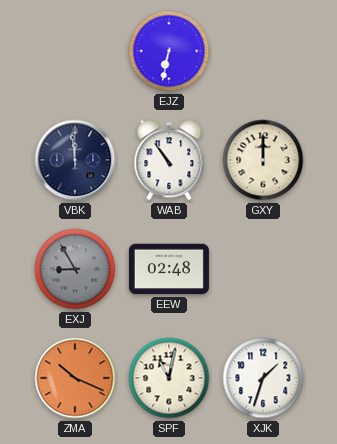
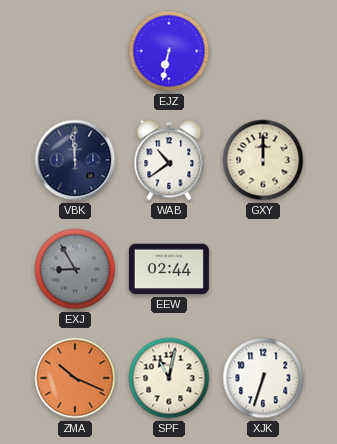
WAB: 10:54 -> 10:39
EEW: 02:48 -> 02:44
XJK: 1:33 -> 6:33
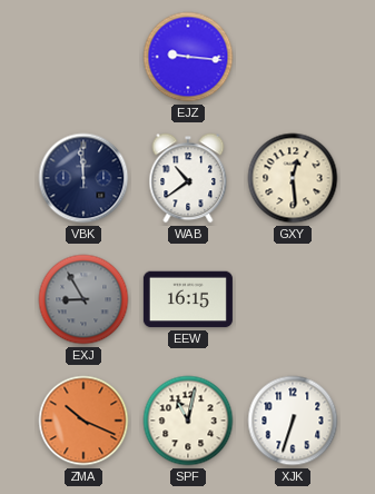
EJZ: 6:32 -> 9:16
GXY: 12:00 -> 12:29
EEW: 02:44 -> 16:15
